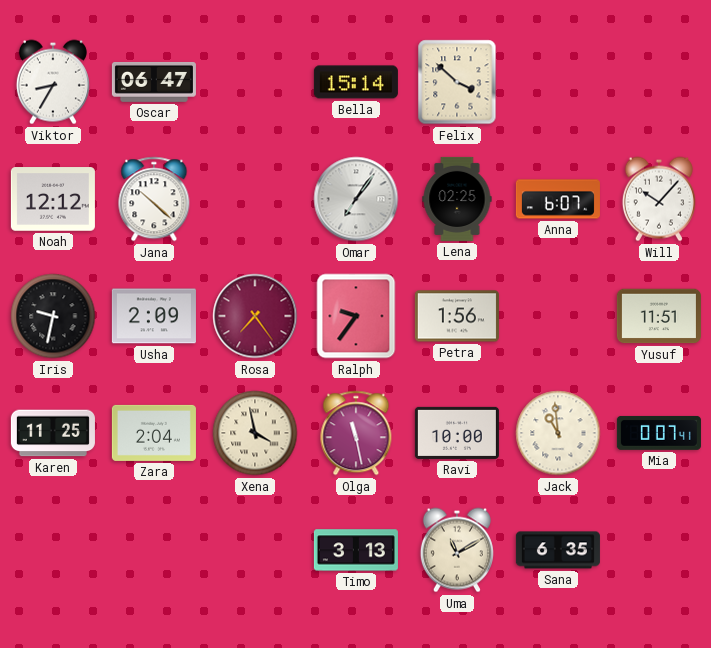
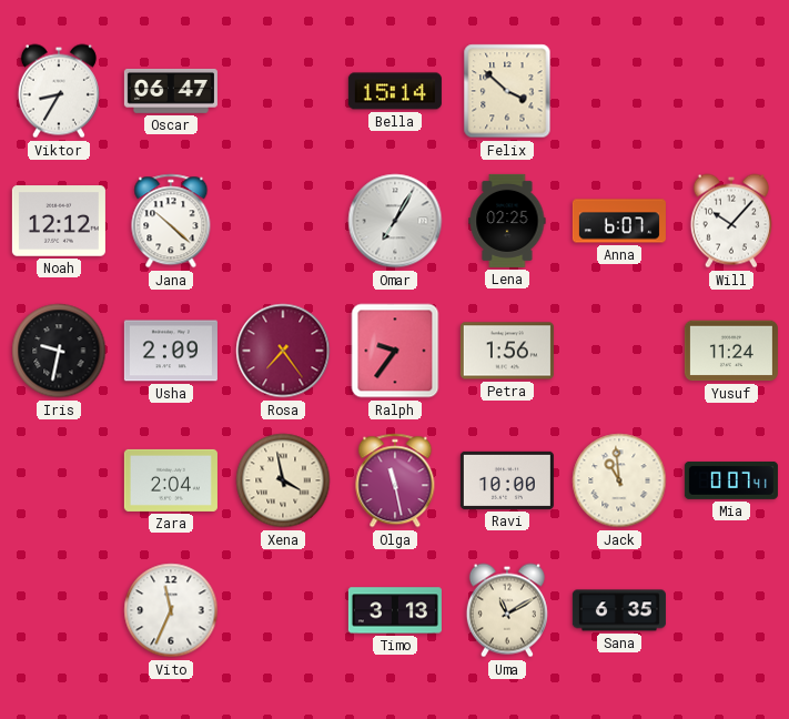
Omar: 7:06 -> 7:05
Yusuf: 11:51 -> 11:24
Karen: 11:25 -> none
Vito: none -> 11:34
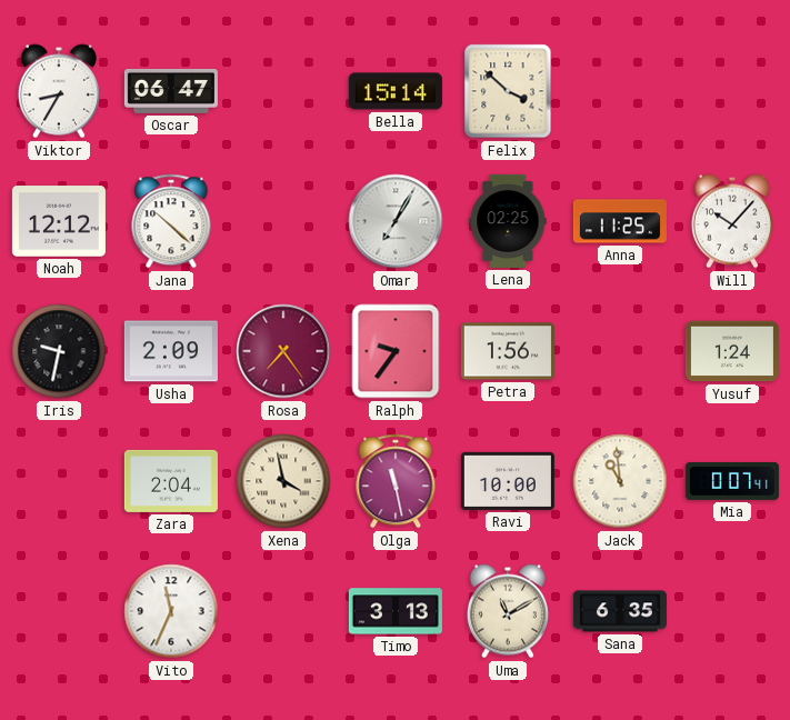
Anna: 6:07 -> 11:25
Yusuf: 11:24 -> 1:24
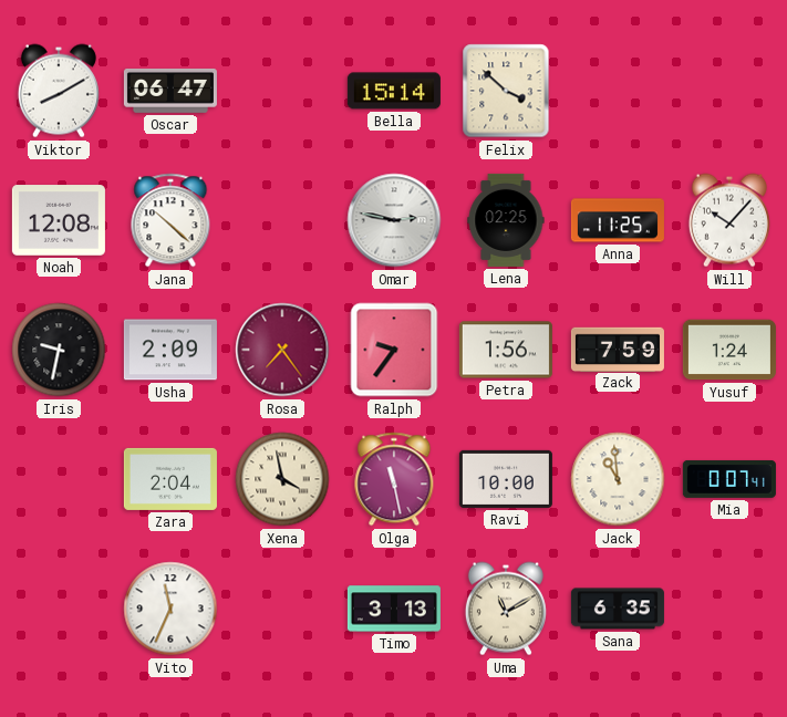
Viktor: 8:35 -> 8:10
Noah: 12:12 -> 12:08
Omar: 7:05 -> 2:47
Zack: none -> 7:59
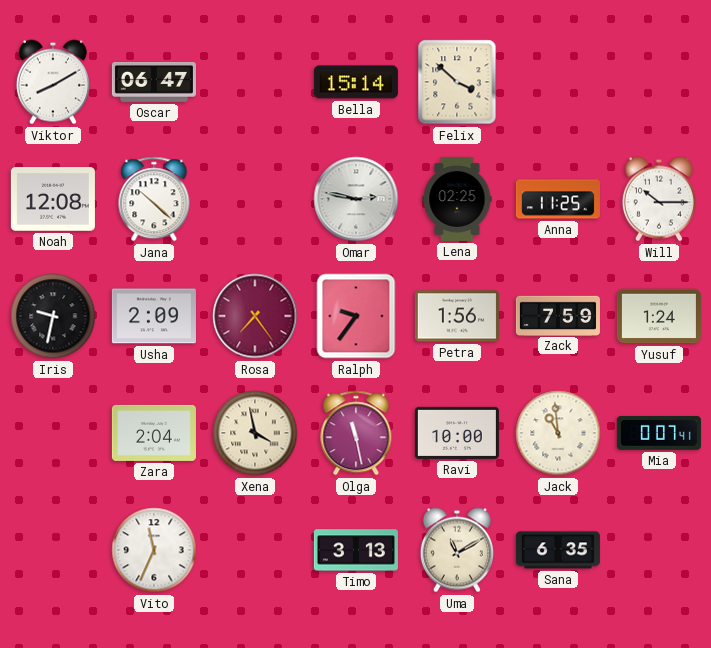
Will: 10:07 -> 10:15
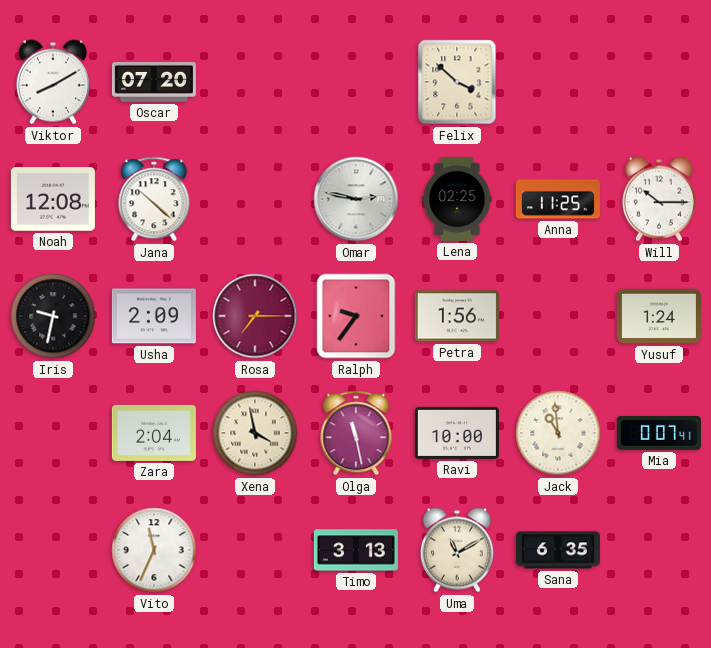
Oscar: 06:47 -> 07:20
Bella: 15:14 -> none
Rosa: 7:24 -> 7:15
Zack: 7:59 -> none
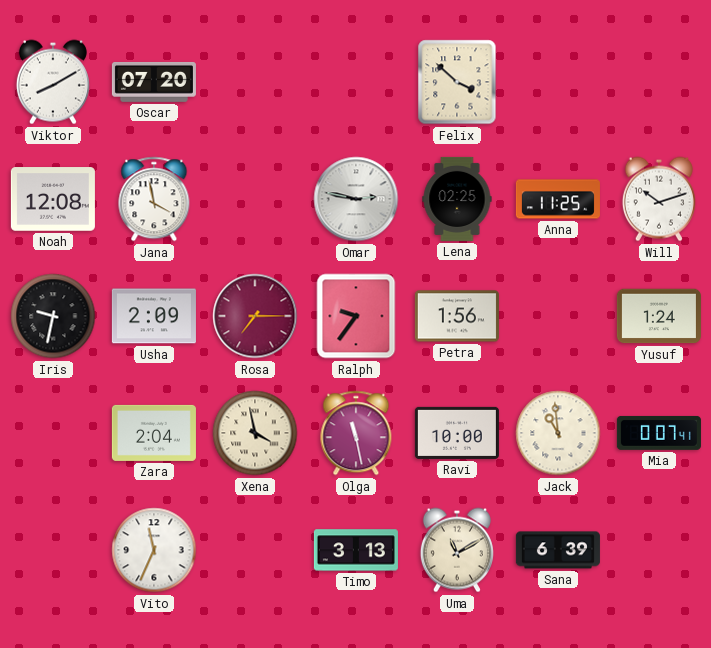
Jana: 10:22 -> 3:58
Will: 10:15 -> 10:12
Sana: 6:35 -> 6:39
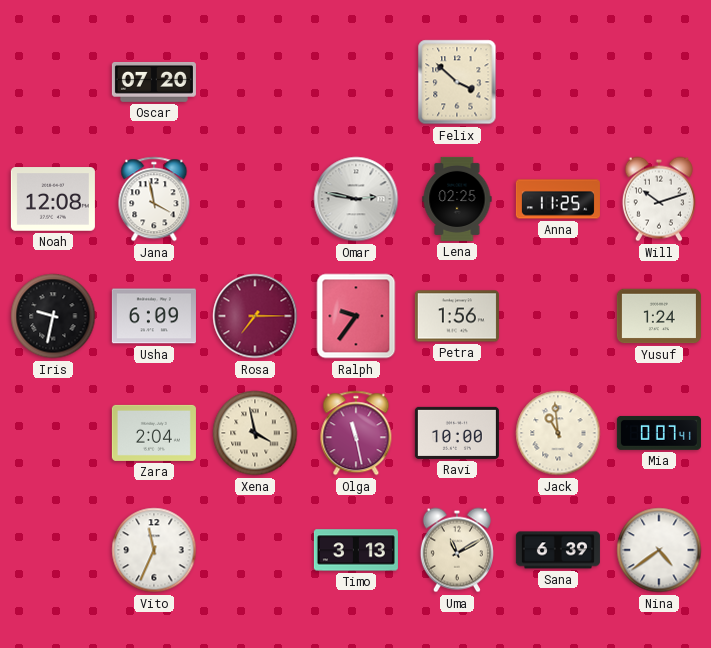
Viktor: 8:10 -> none
Usha: 2:09 -> 6:09
Nina: none -> 4:39
